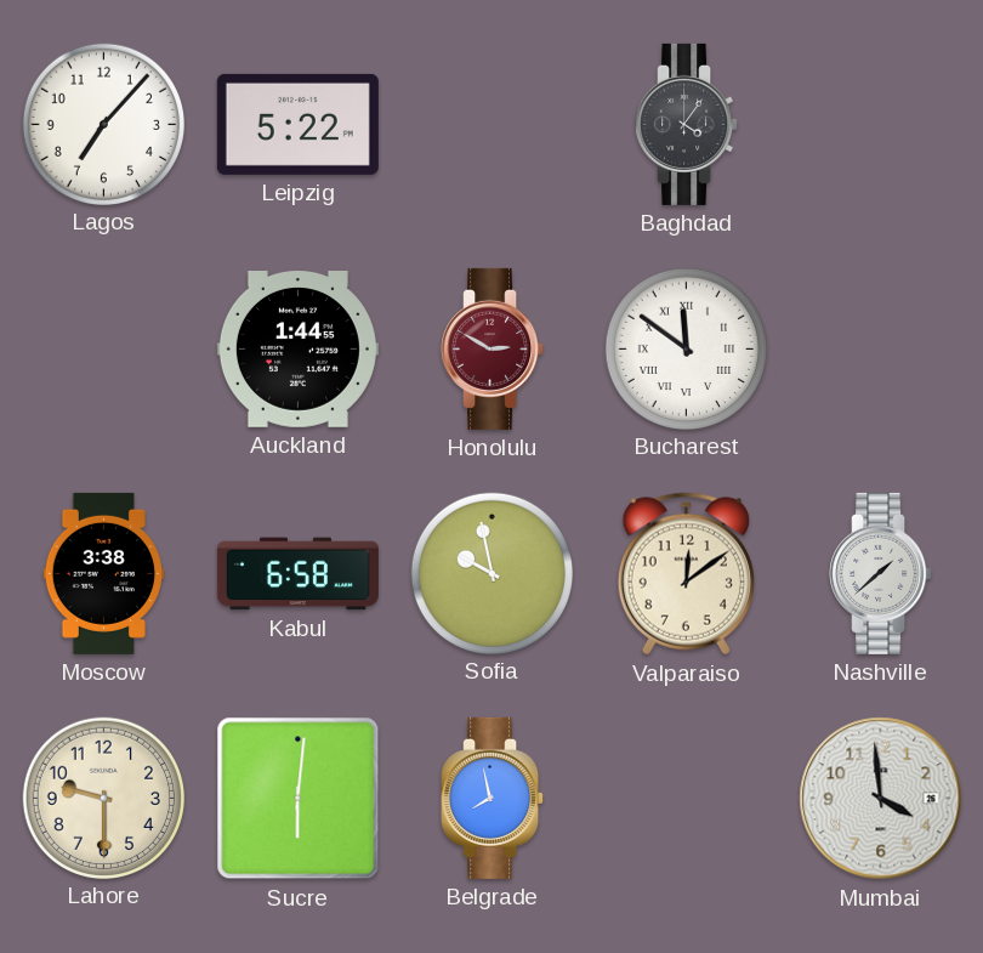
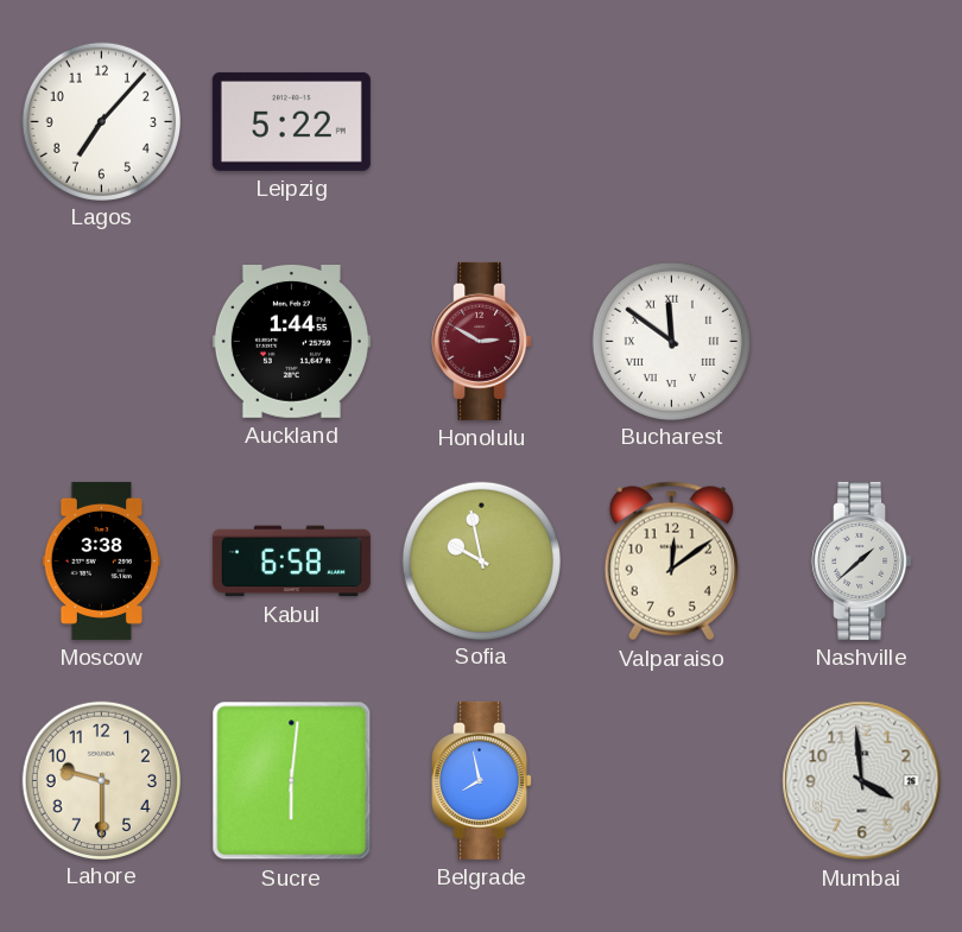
Baghdad: 4:06 -> none
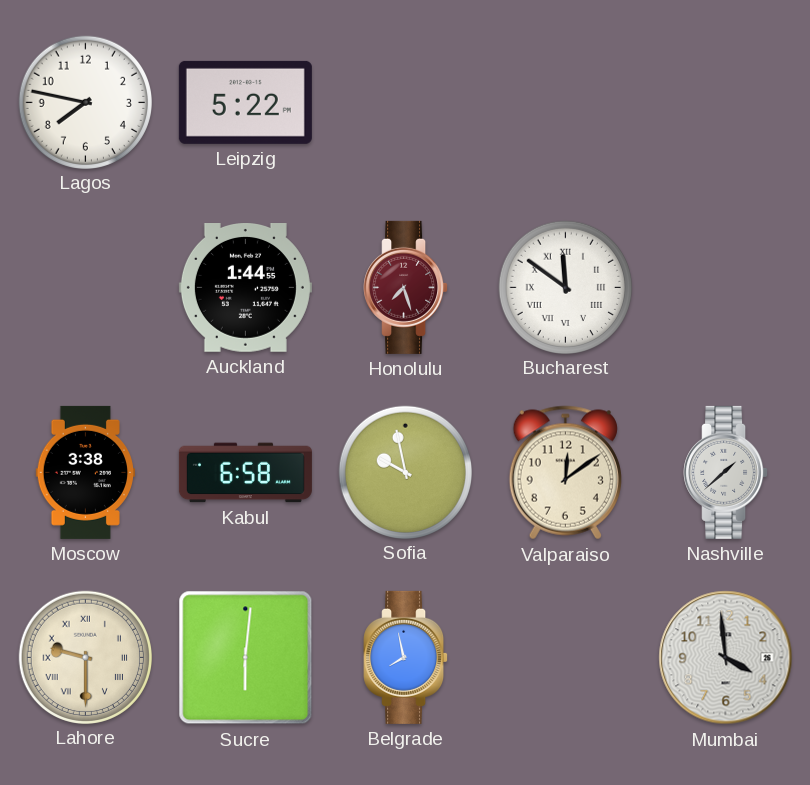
Lagos: 7:07 -> 7:47
Honolulu: 2:50 -> 7:27
Lahore numerals: Arabic -> Roman
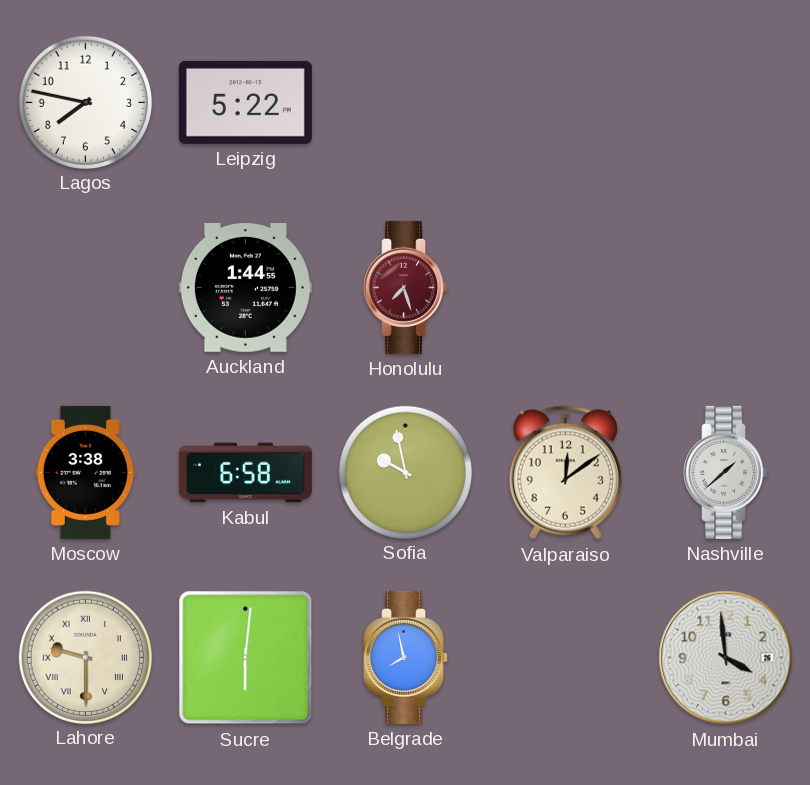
Bucharest: 11:51 -> none
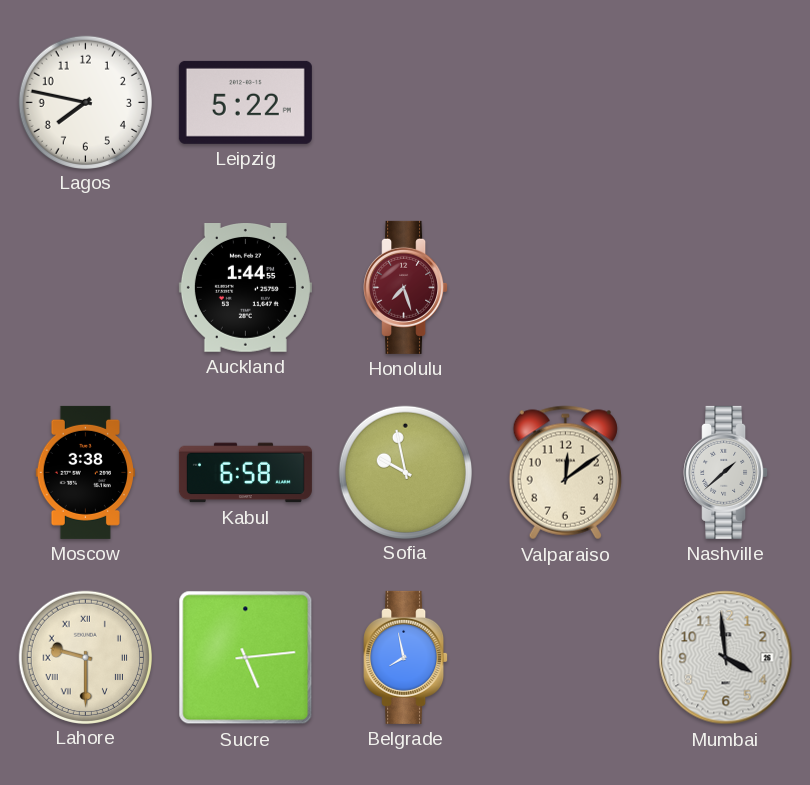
Sucre: 6:01 -> 5:14
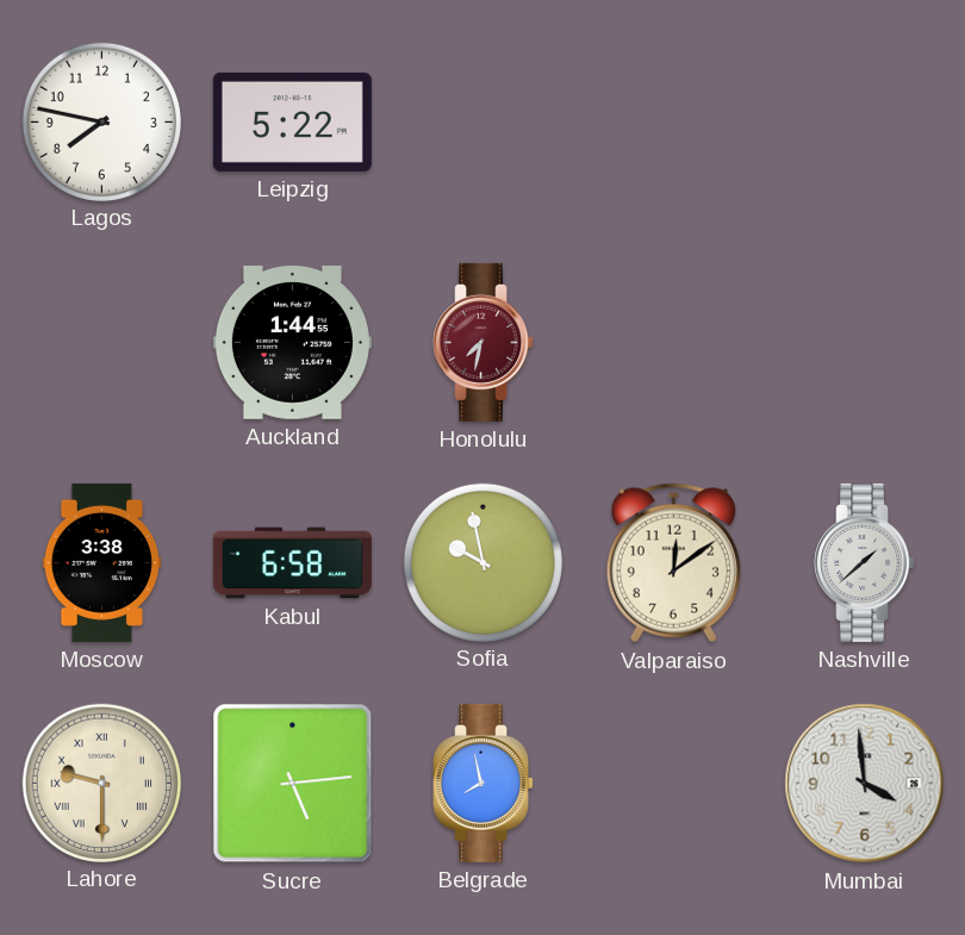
Honolulu: 7:27 -> 7:32
